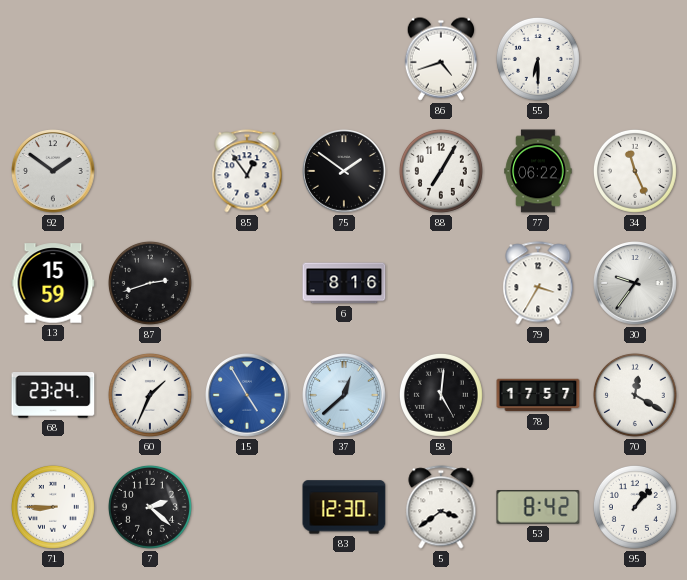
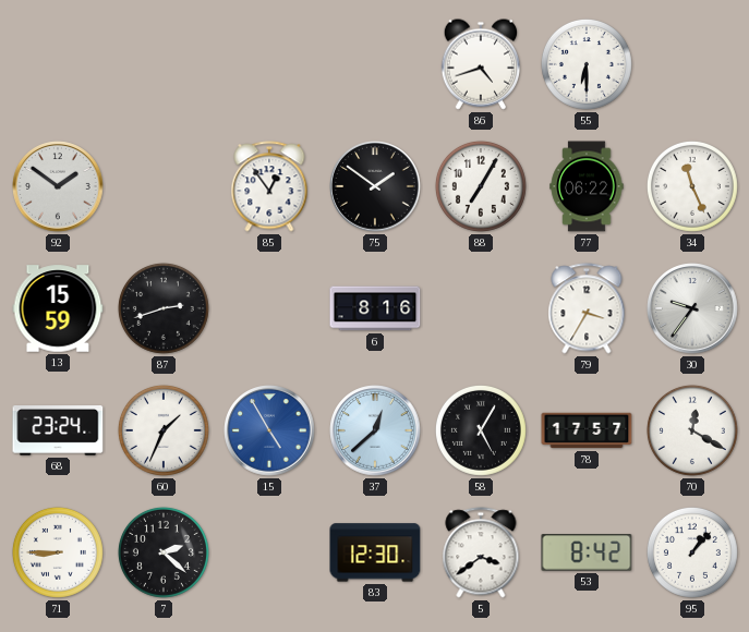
58: 5:01 -> 5:05
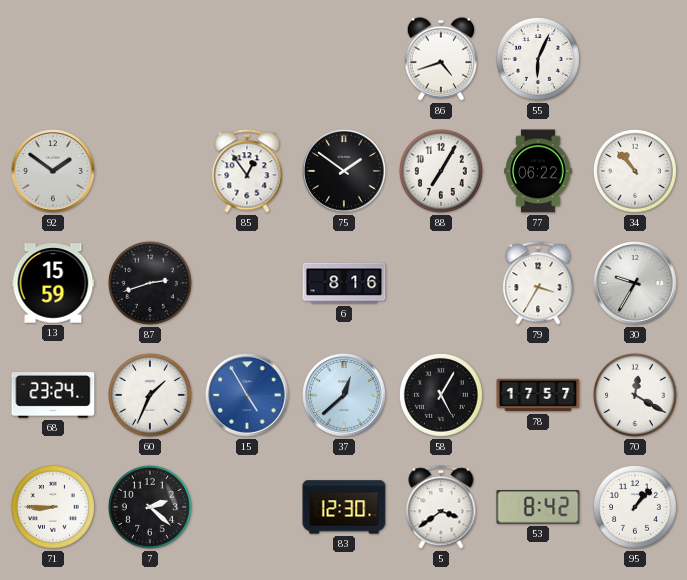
55: 6:30 -> 6:04
34: 11:26 -> 10:53
30: 9:36 -> 9:35
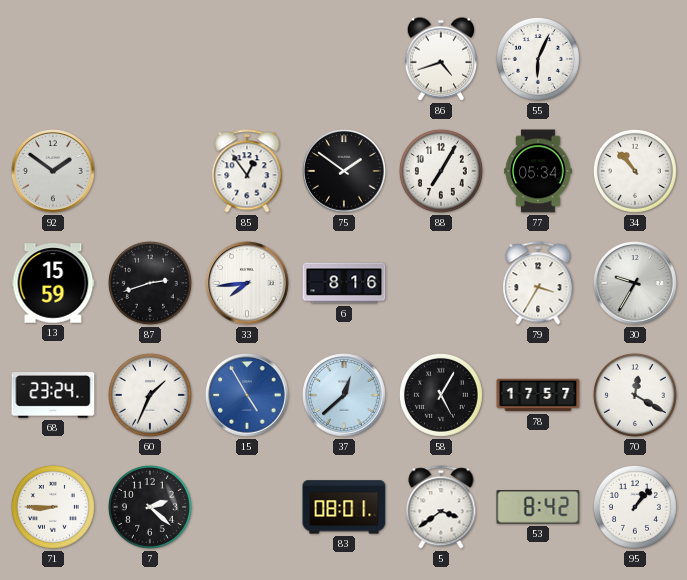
77: 06:22 -> 05:34
33: none -> 7:44
83: 12:30 -> 08:01
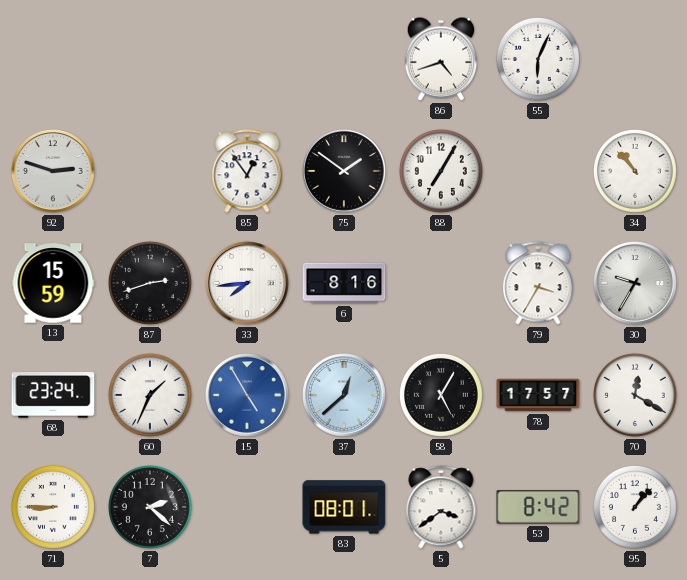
92: 1:51 -> 2:48
77: 05:34 -> none
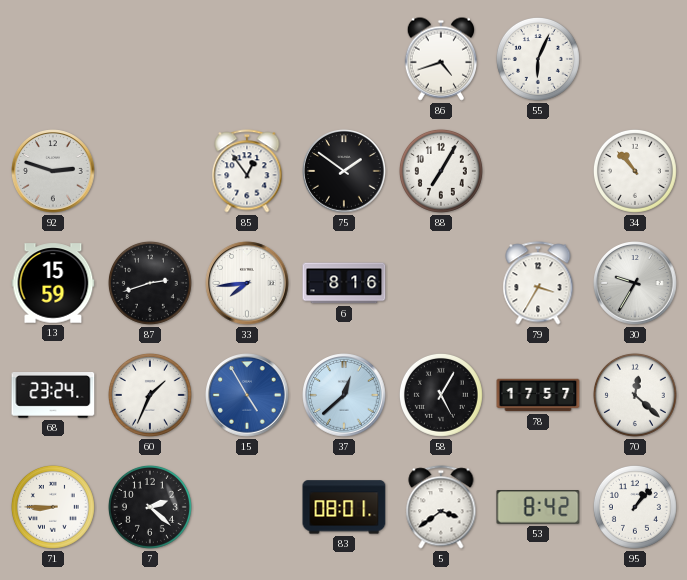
70: 12:20 -> 12:22
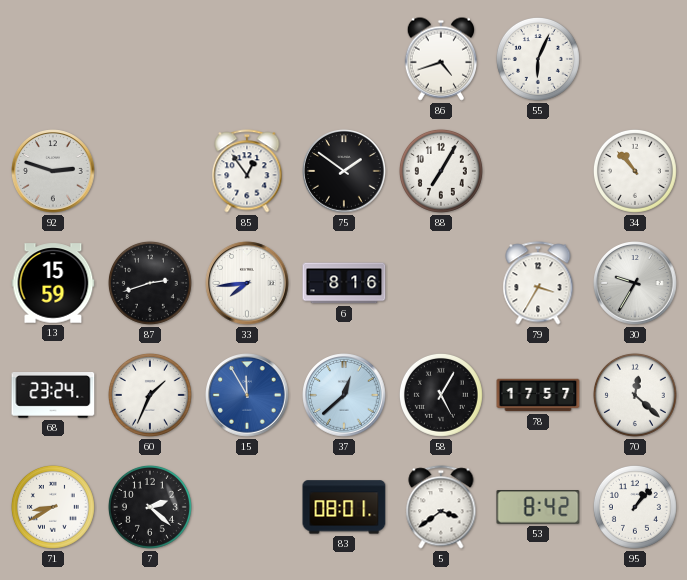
15: 4:55 -> 11:55
71: 8:45 -> 8:40
